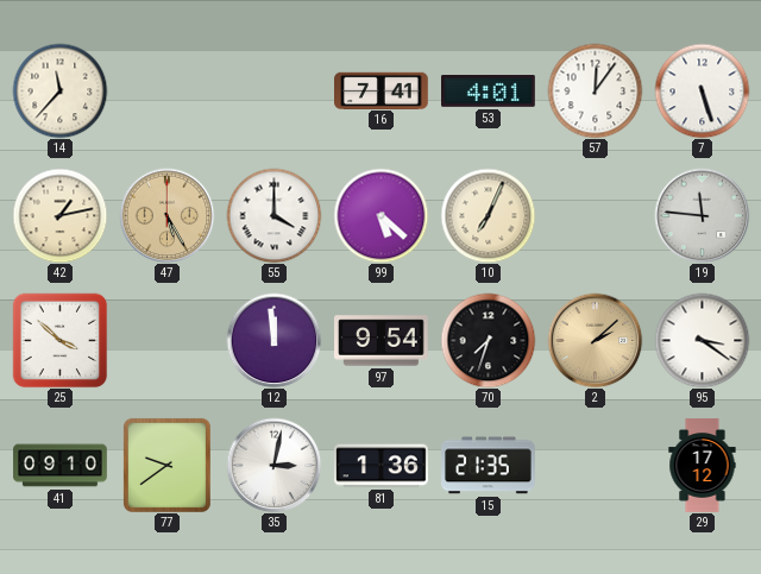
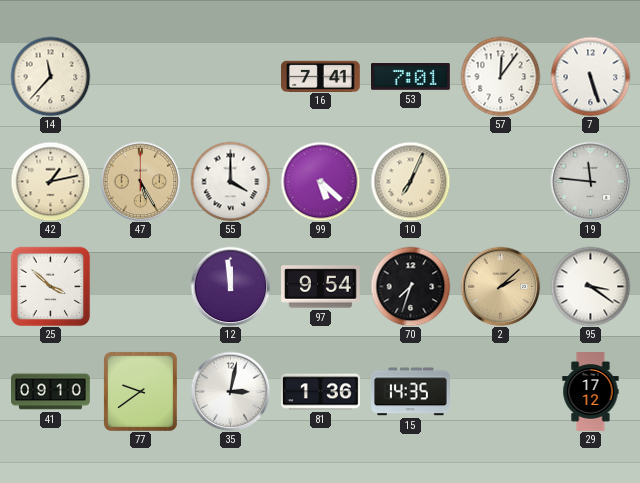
53: 4:01 -> 7:01
15: 21:35 -> 14:35
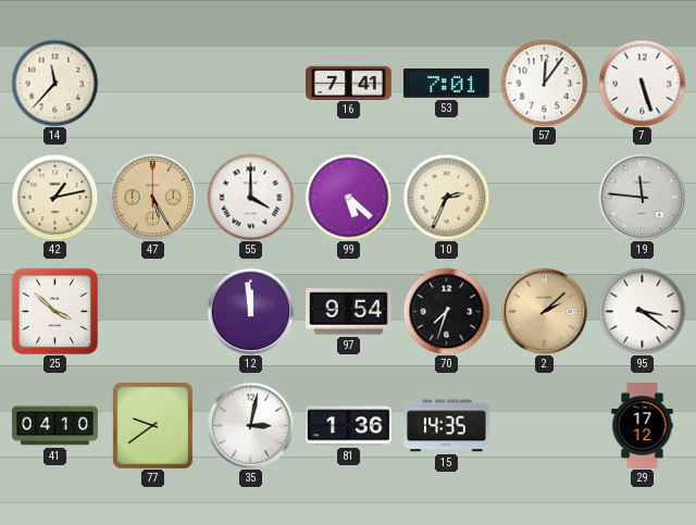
10: 7:04 -> 2:34
41: 09:10 -> 04:10
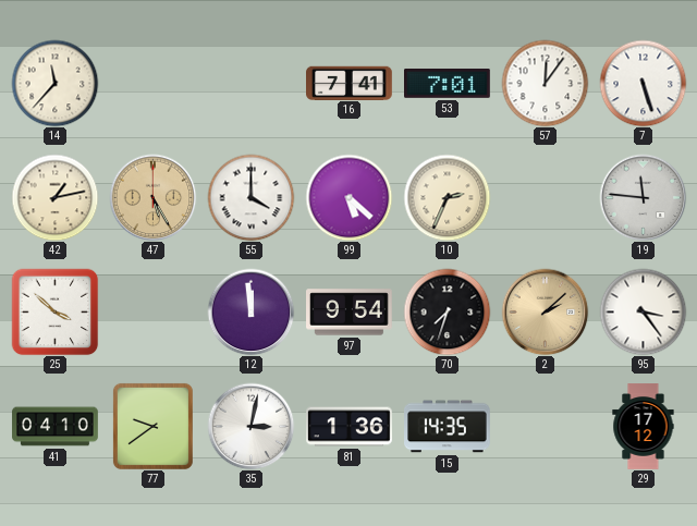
95: 3:21 -> 3:24
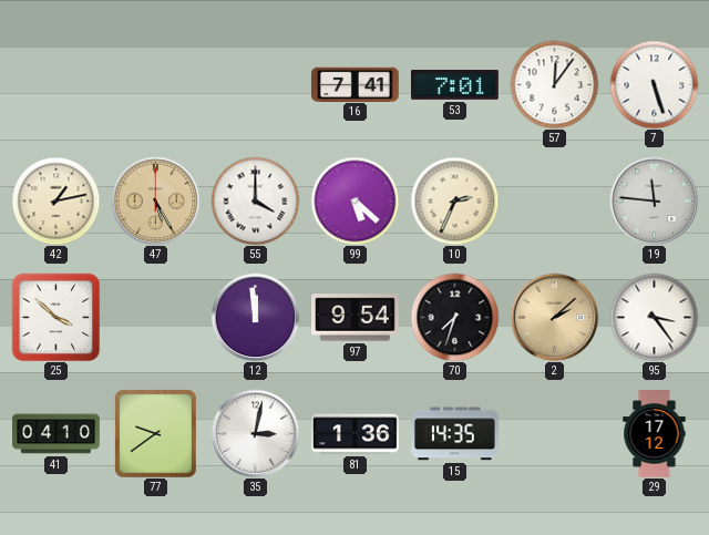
14: 11:37 -> none
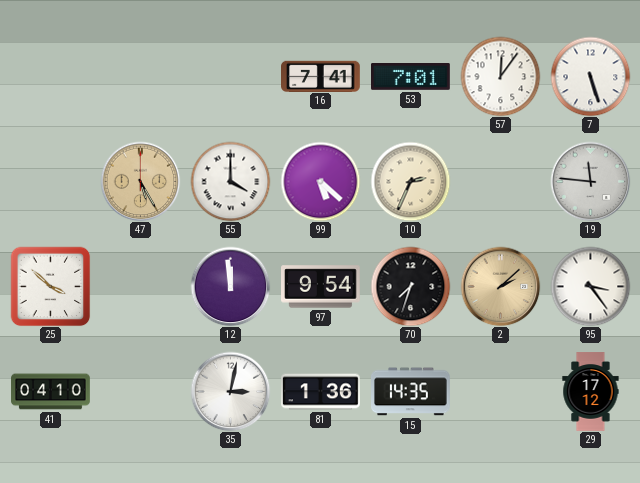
42: 1:13 -> none
77: 9:39 -> none
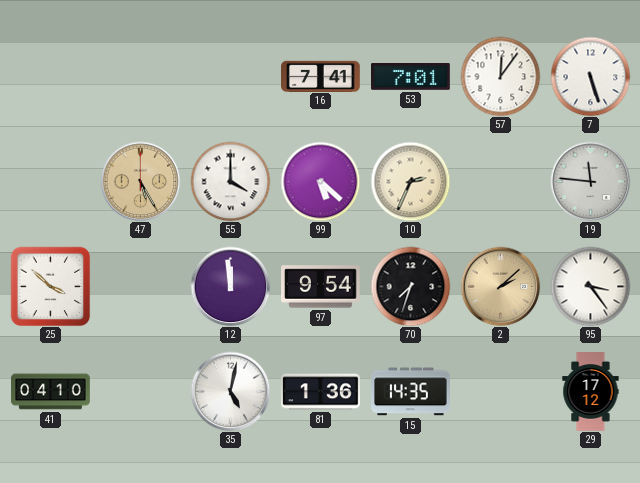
35: 3:02 -> 5:02
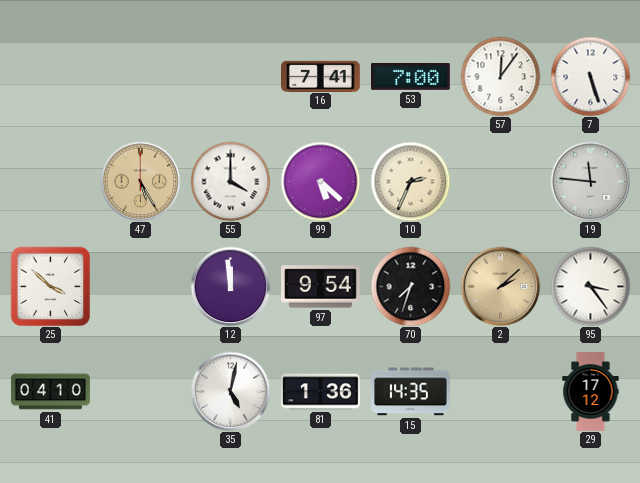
53: 7:01 -> 7:00
